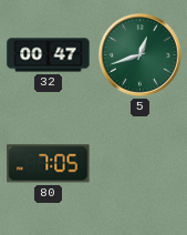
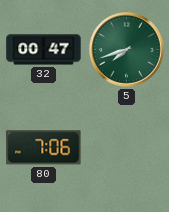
5: 12:42 -> 7:42
80: 7:05 -> 7:06
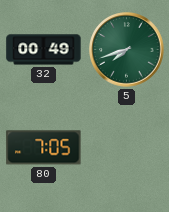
32: 00:47 -> 00:49
80: 7:06 -> 7:05
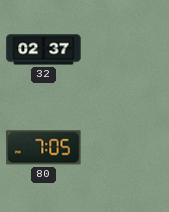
32: 00:49 -> 02:37
5: 7:42 -> none
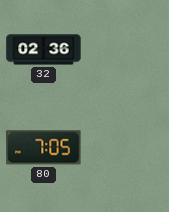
32: 02:37 -> 02:36
